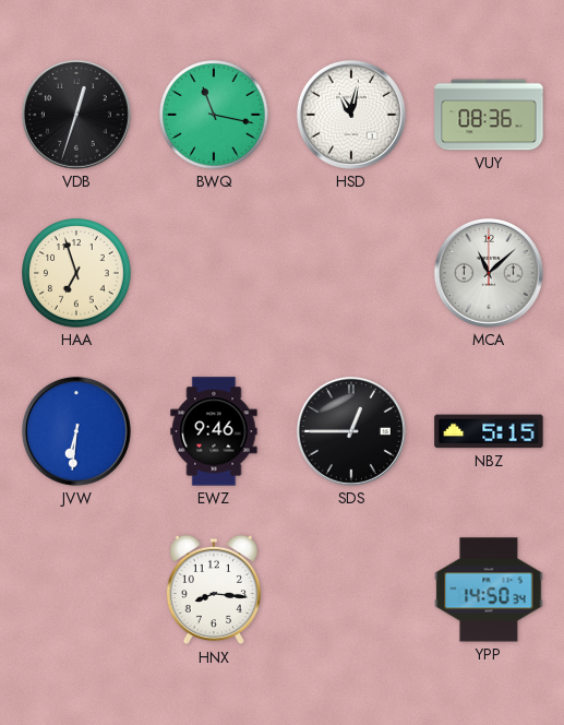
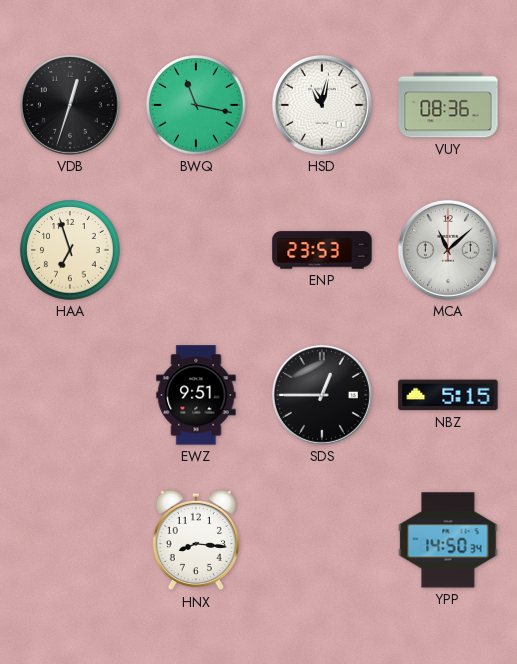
ENP: none -> 23:53
JVW: 6:31 -> none
EWZ: 9:46 -> 9:51
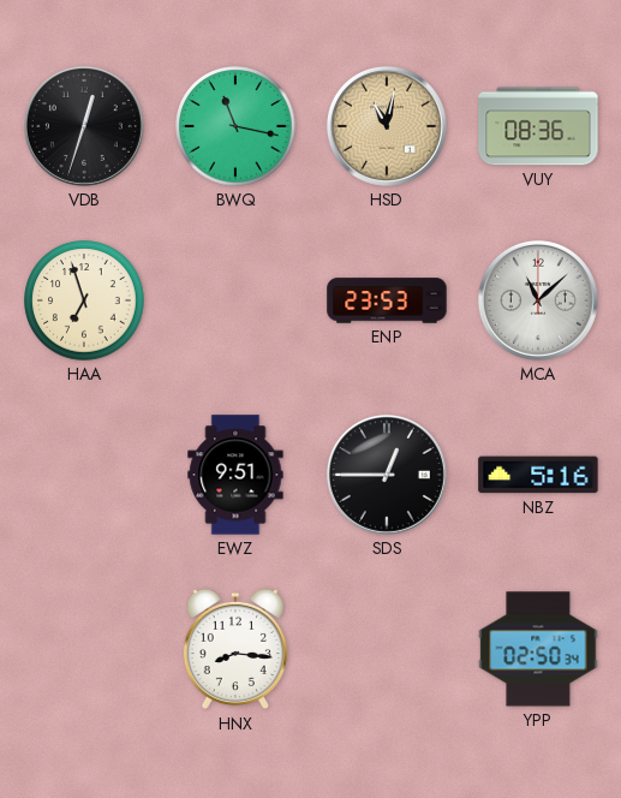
HSD dial: white -> champagne
NBZ: 5:15 -> 5:16
YPP: 14:50 -> 02:50
